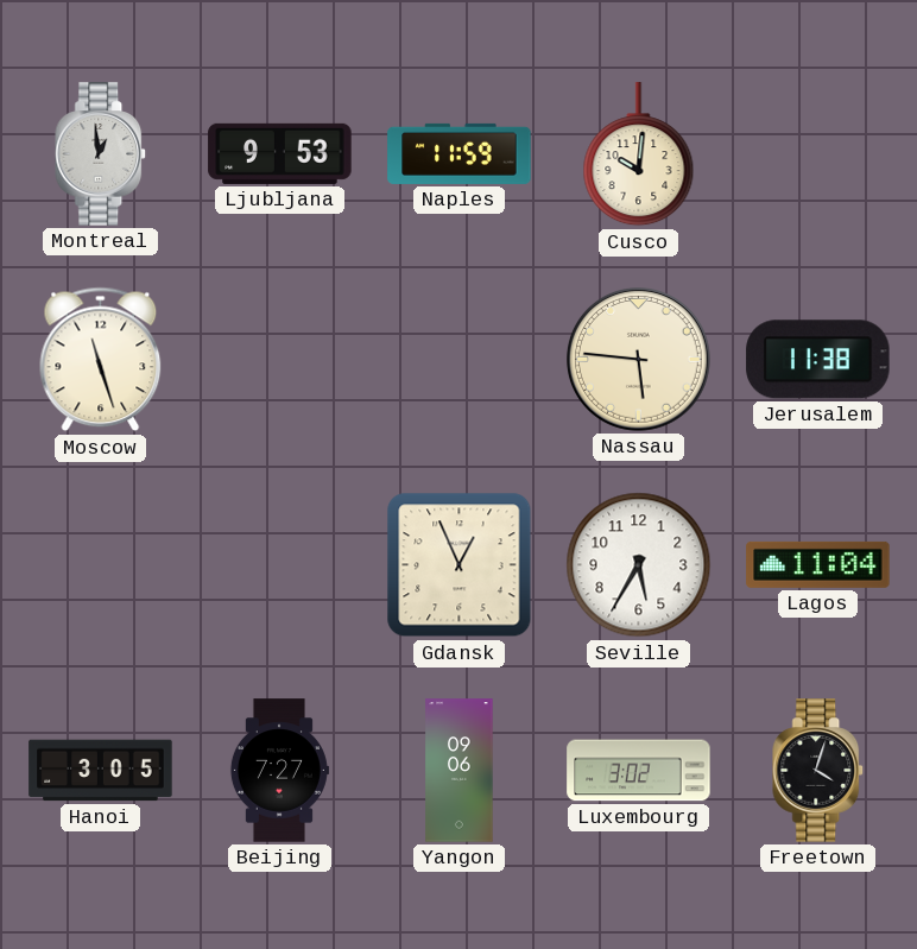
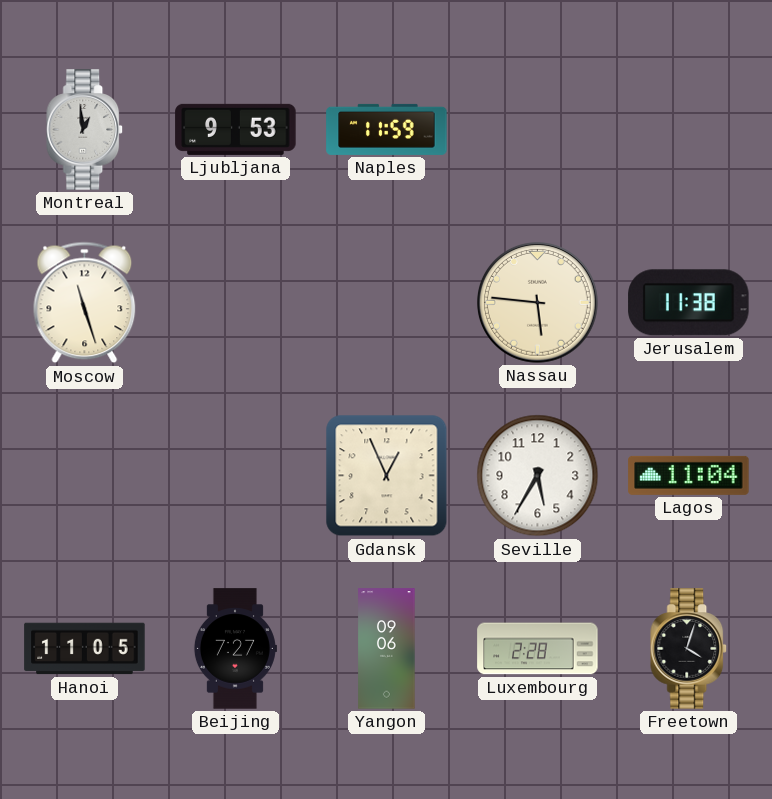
Cusco: 10:01 -> none
Hanoi: 3:05 -> 11:05
Luxembourg: 3:02 -> 2:28
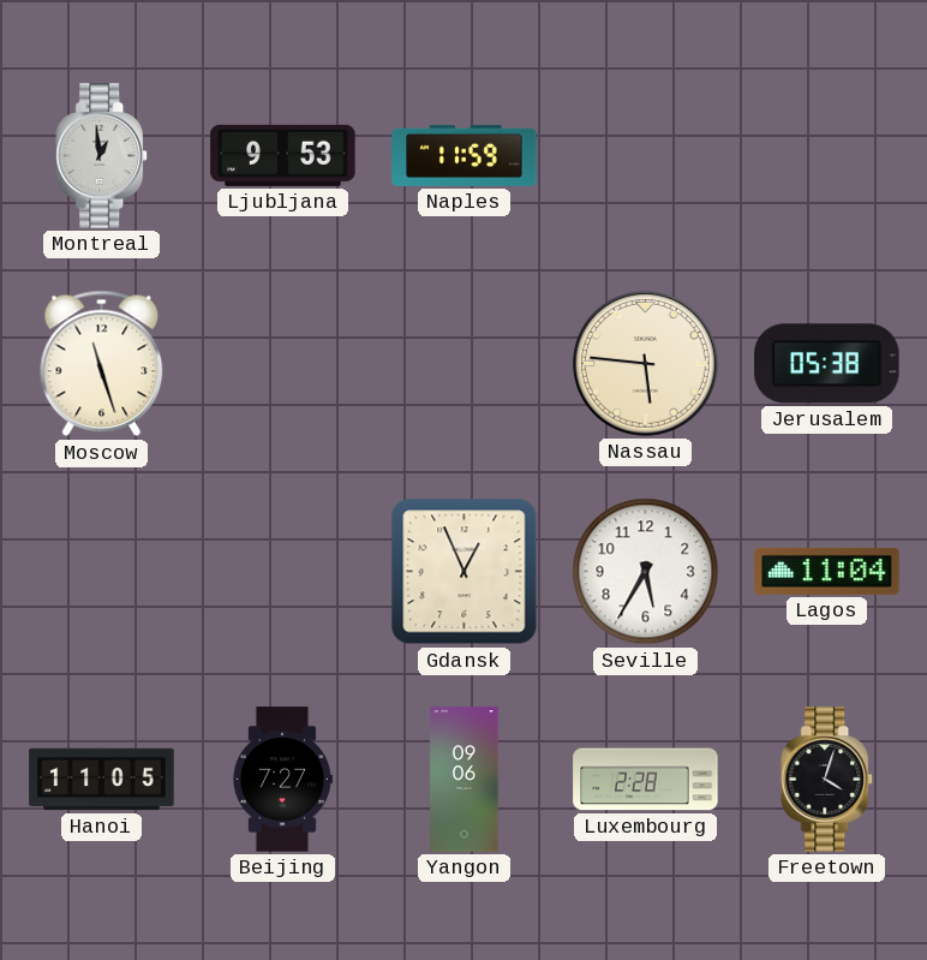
Jerusalem: 11:38 -> 05:38
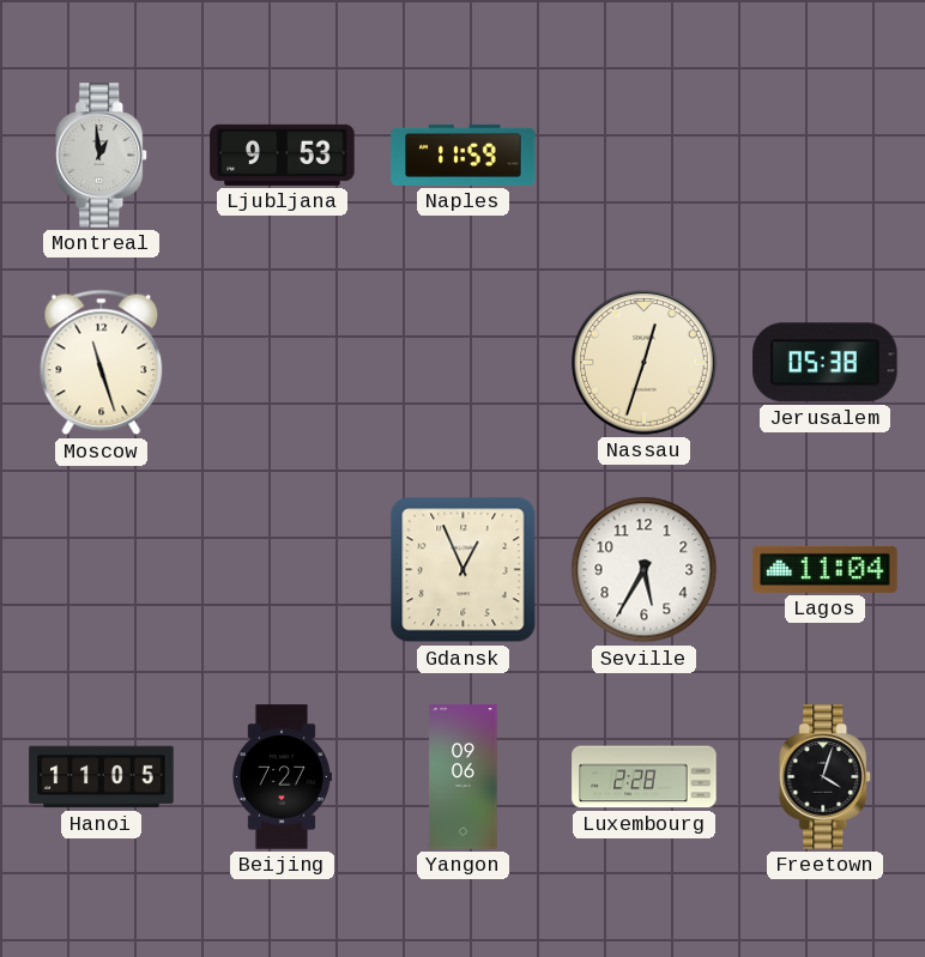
Nassau: 5:46 -> 12:33
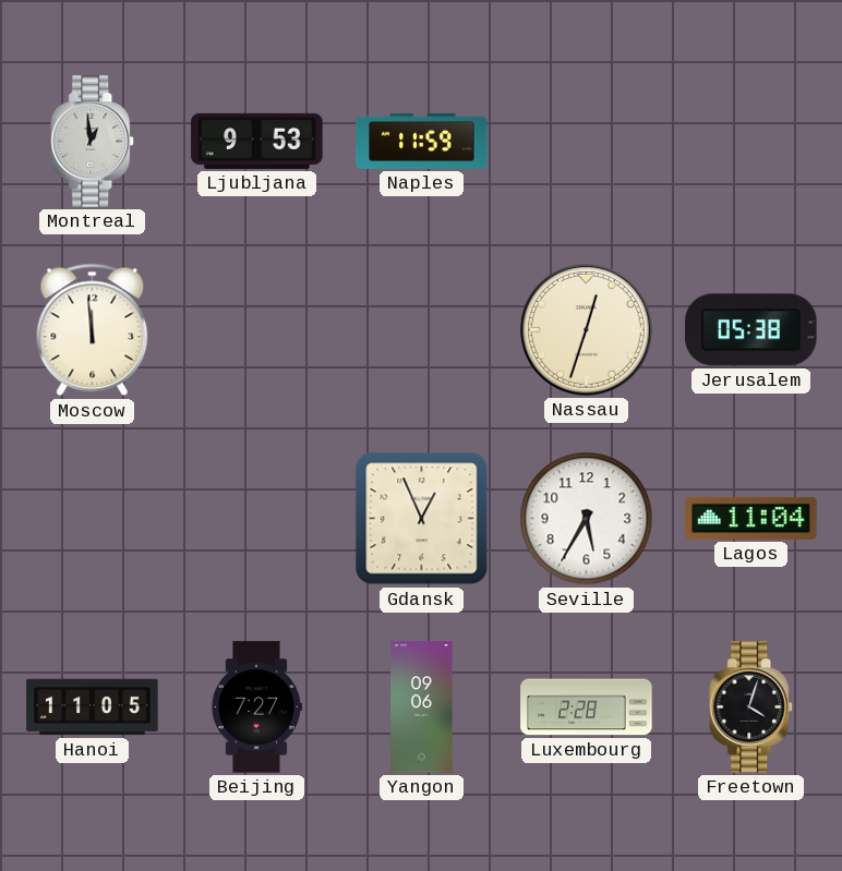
Moscow: 11:27 -> 11:59
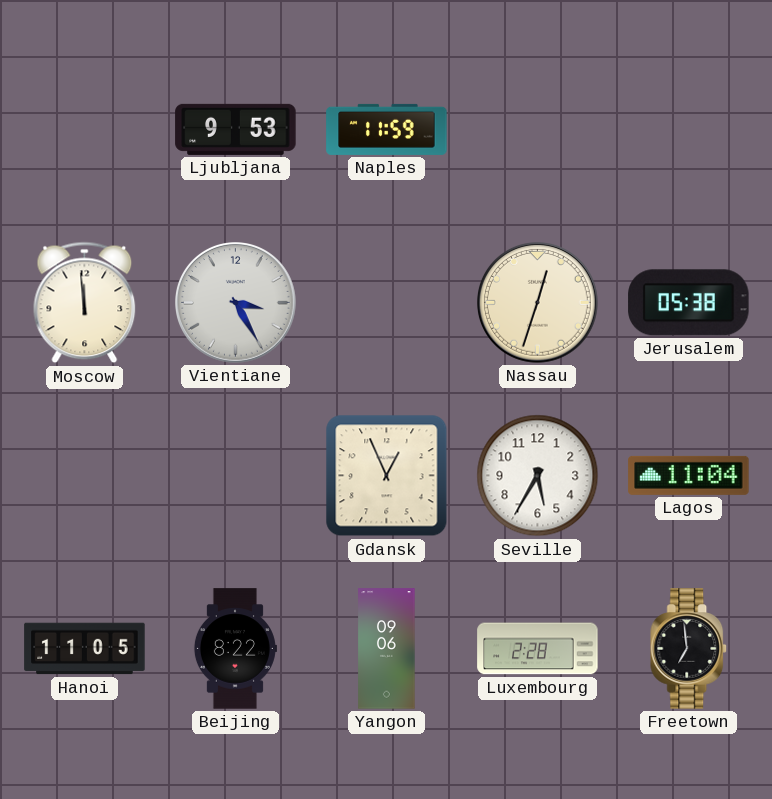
Montreal: 12:59 -> none
Vientiane: none -> 3:25
Beijing: 7:27 -> 8:22
Freetown: 4:03 -> 6:59
